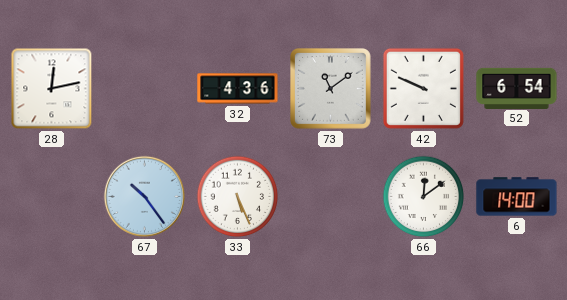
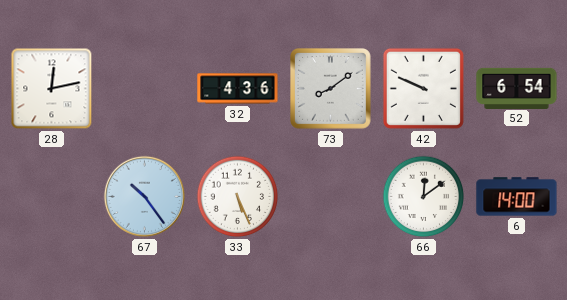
73: 11:09 -> 8:09
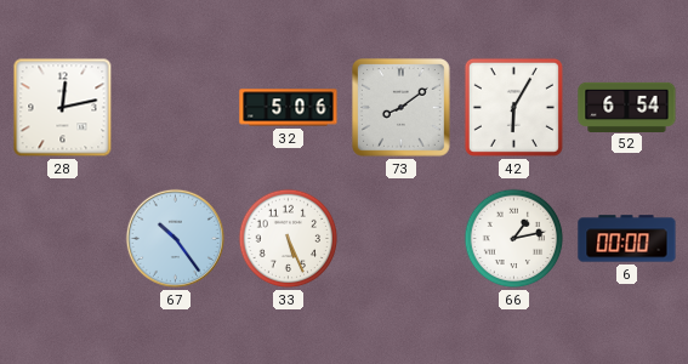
32: 4:36 -> 5:06
42: 9:49 -> 6:05
66: 12:09 -> 1:13
6: 14:00 -> 00:00
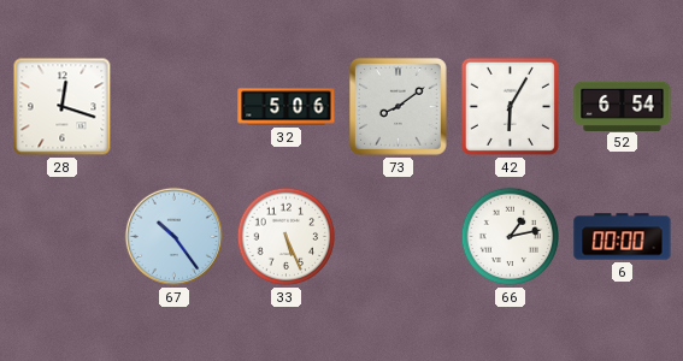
28: 12:13 -> 12:18
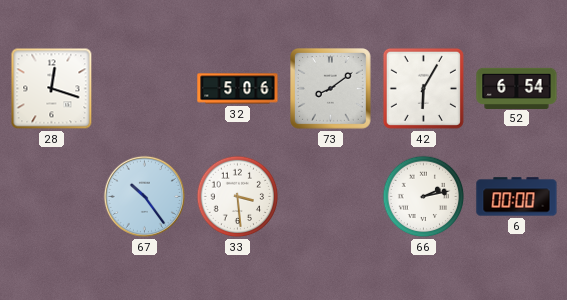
33: 5:26 -> 3:29
66: 1:13 -> 2:13
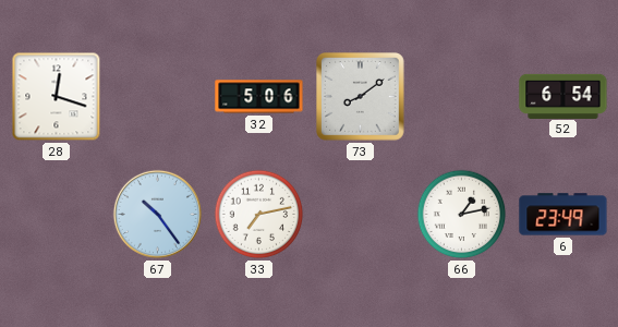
42: 6:05 -> none
33: 3:29 -> 7:13
66: 2:13 -> 1:13
6: 00:00 -> 23:49
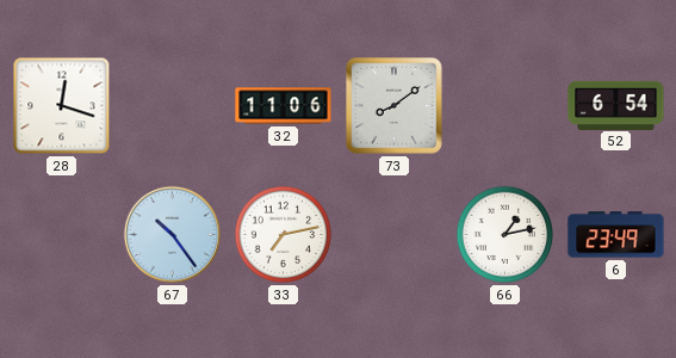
32: 5:06 -> 11:06
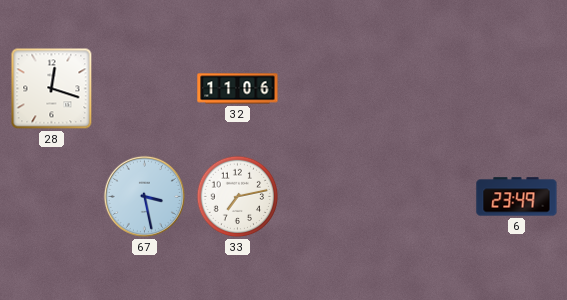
73: 8:09 -> none
52: 6:54 -> none
67: 10:24 -> 3:28
66: 1:13 -> none
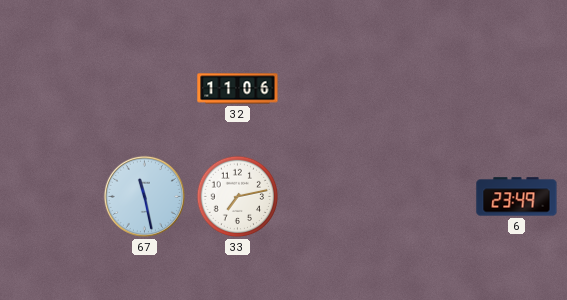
28: 12:18 -> none
67: 3:28 -> 11:28
